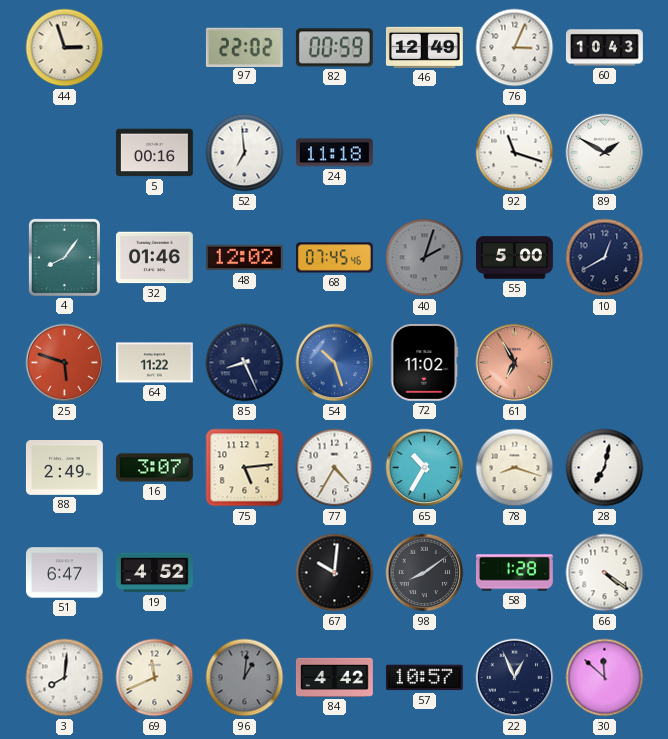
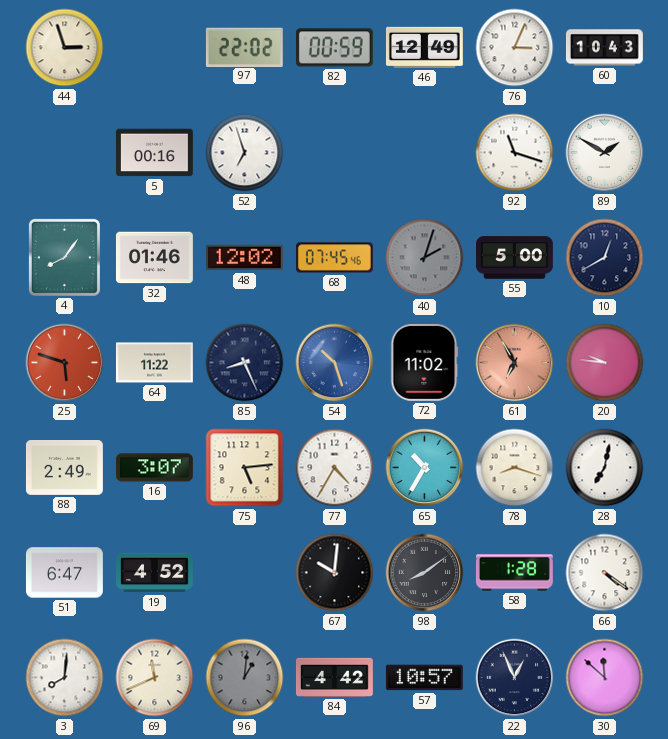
52: 6:59 -> 6:57
24: 11:18 -> none
20: none -> 9:46
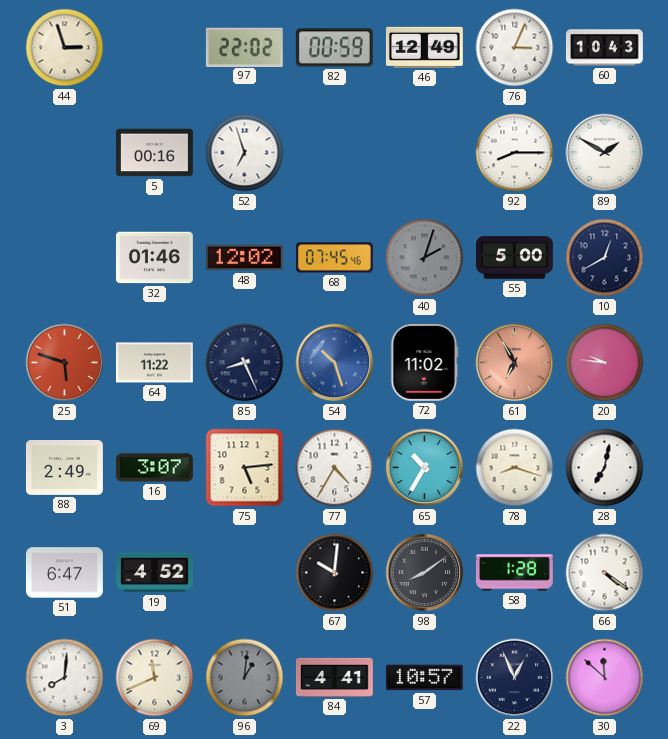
92: 11:18 -> 8:15
4: 8:06 -> none
84: 4:42 -> 4:41
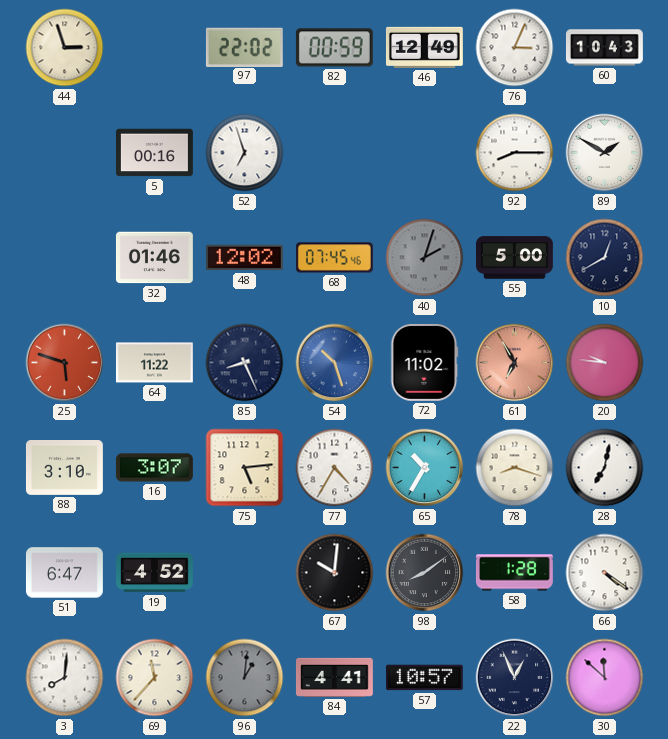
88: 2:49 -> 3:10
69: 11:41 -> 11:37
